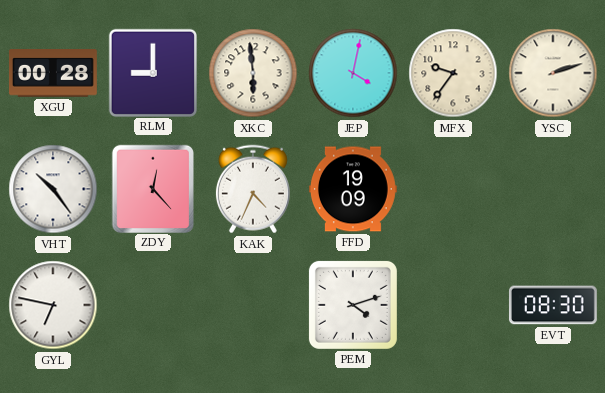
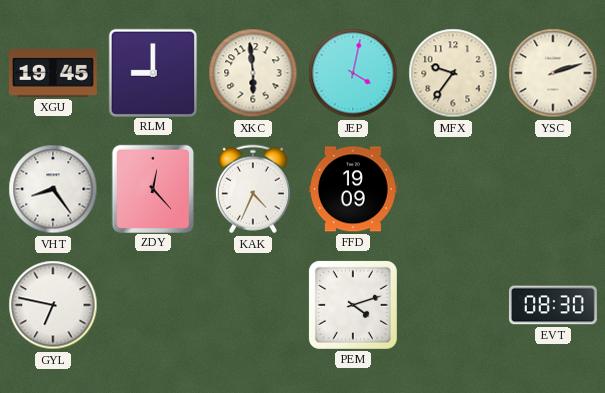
XGU: 00:28 -> 19:45
VHT: 10:24 -> 8:24
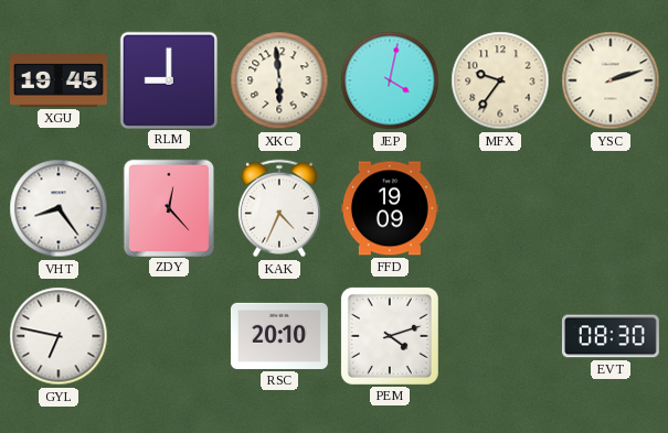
RSC: none -> 20:10
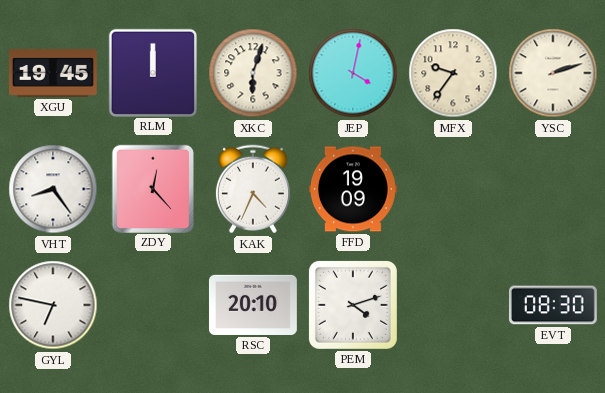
RLM: 9:00 -> 12:00
XKC: 5:59 -> 6:03
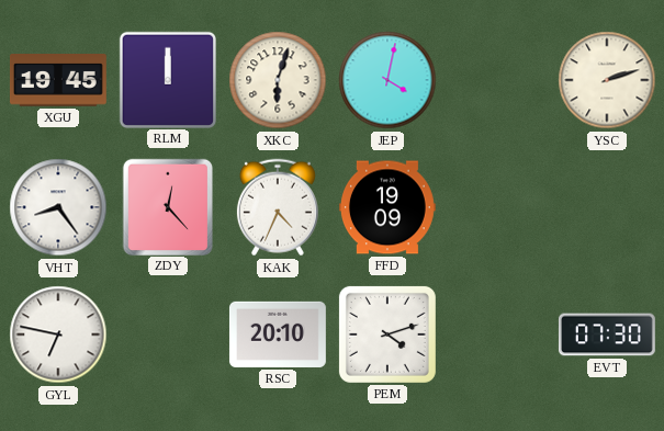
MFX: 9:36 -> none
EVT: 08:30 -> 07:30
